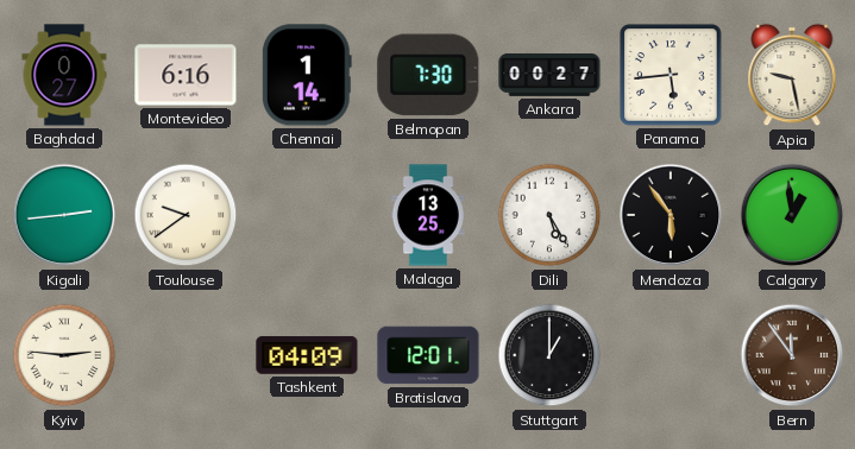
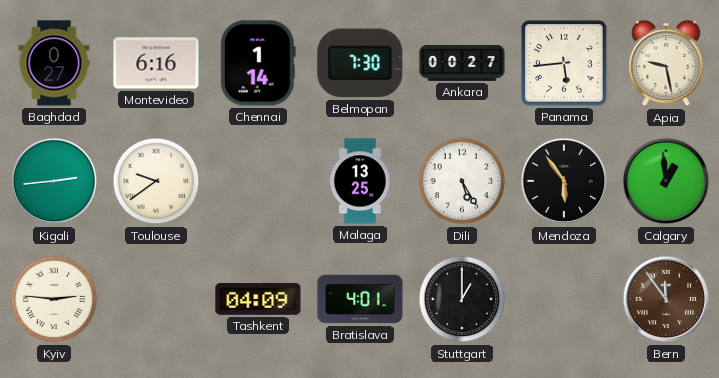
Bratislava: 12:01 -> 4:01
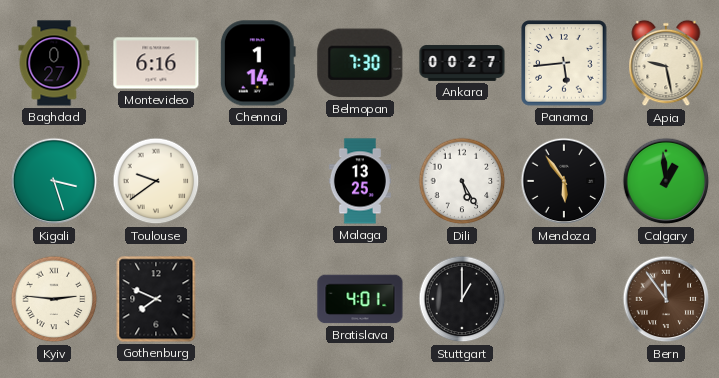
Kigali: 2:44 -> 3:27
Gothenburg: none -> 7:49
Tashkent: 04:09 -> none
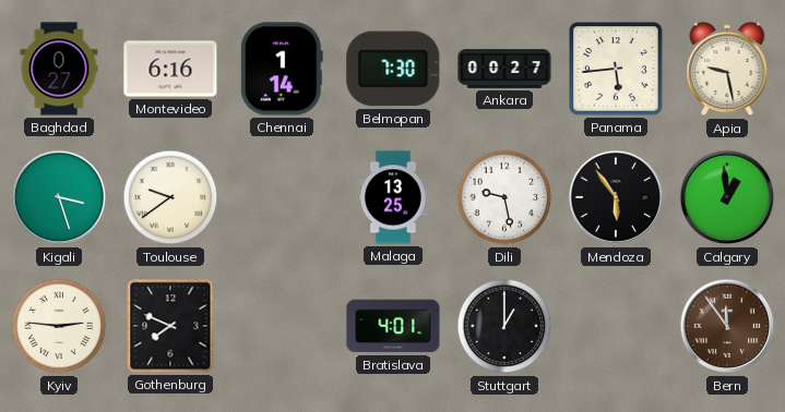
Dili: 5:25 -> 9:28
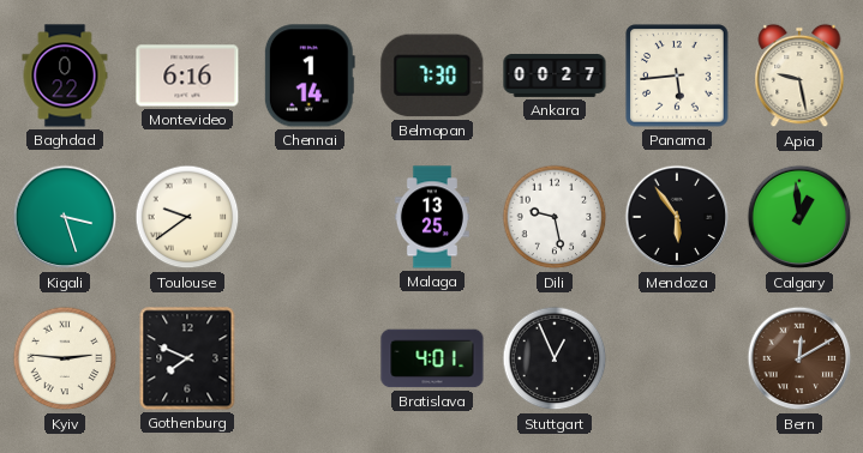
Baghdad: 0:27 -> 0:22
Stuttgart: 1:00 -> 12:56
Bern: 11:54 -> 12:10
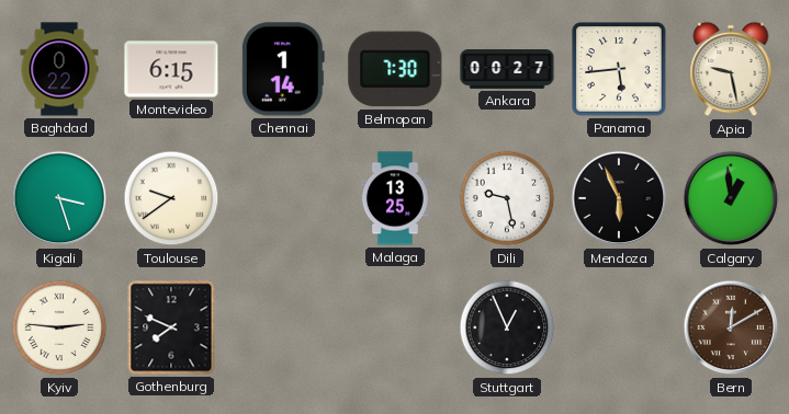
Montevideo: 6:16 -> 6:15
Mendoza: 5:54 -> 5:56
Bratislava: 4:01 -> none
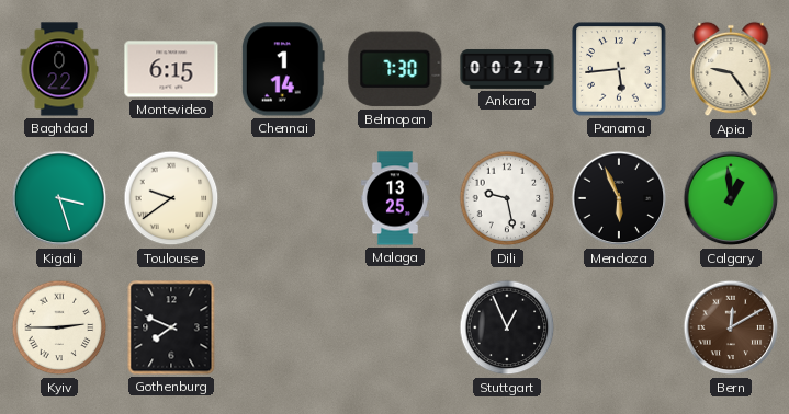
Apia: 9:28 -> 9:24
Kyiv: 2:46 -> 2:45
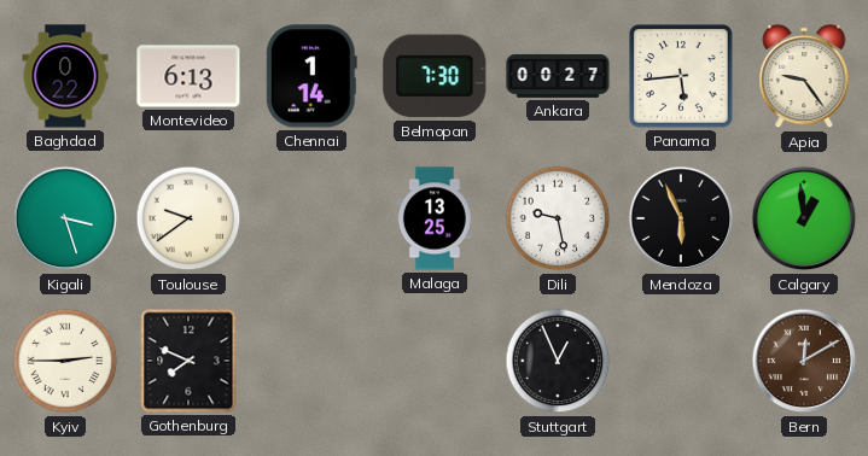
Montevideo: 6:15 -> 6:13
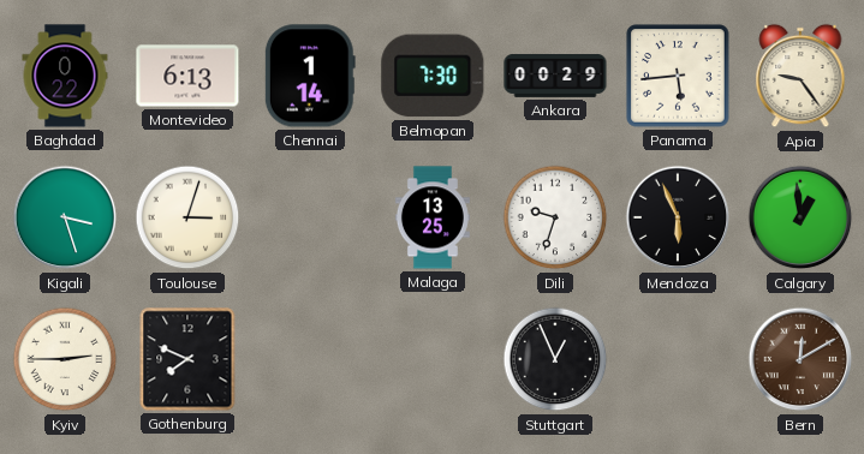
Ankara: 00:27 -> 00:29
Toulouse: 9:39 -> 3:03
Dili: 9:28 -> 9:33
